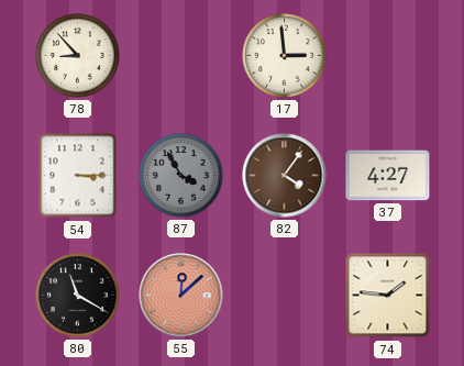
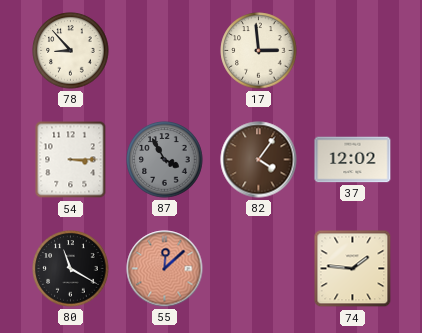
37: 4:27 -> 12:02
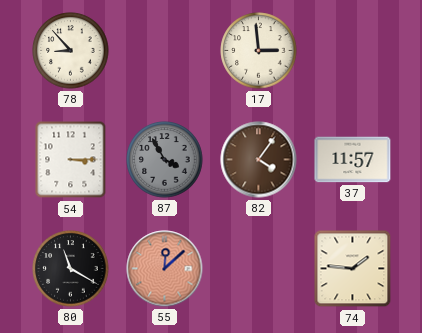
37: 12:02 -> 11:57
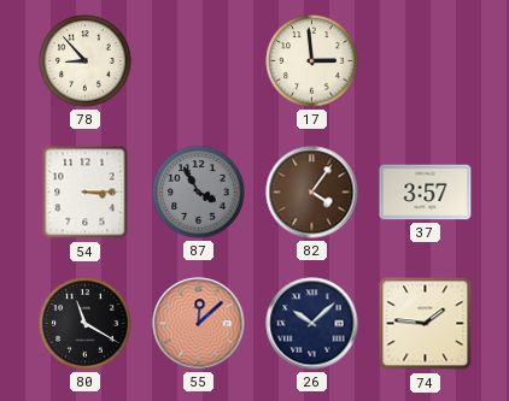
37: 11:57 -> 3:57
26: none -> 10:08
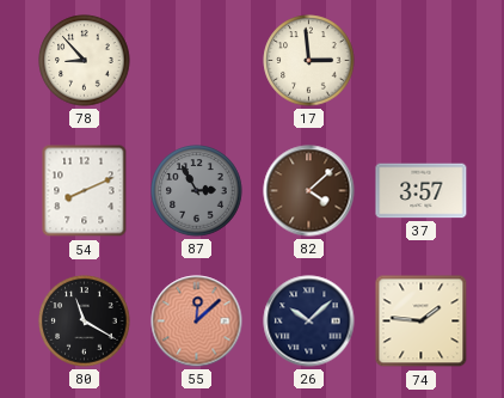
54: 3:15 -> 8:11
87: 3:55 -> 2:55
82: 4:06 -> 4:08
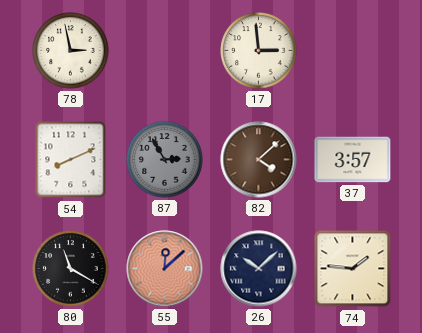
78: 8:53 -> 2:58
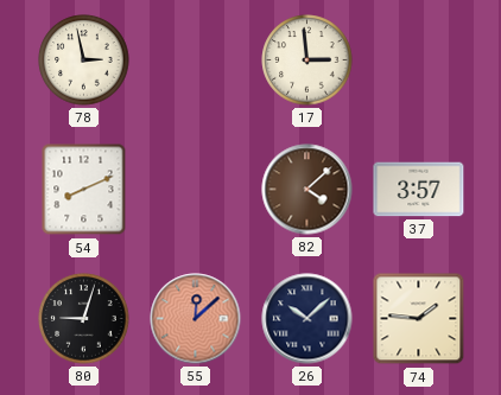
87: 2:55 -> none
80: 11:20 -> 9:03
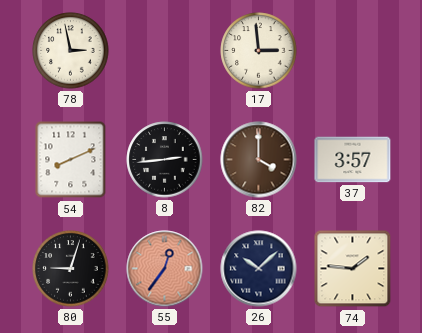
8: none -> 2:44
82: 4:08 -> 4:00
55: 12:08 -> 12:36
